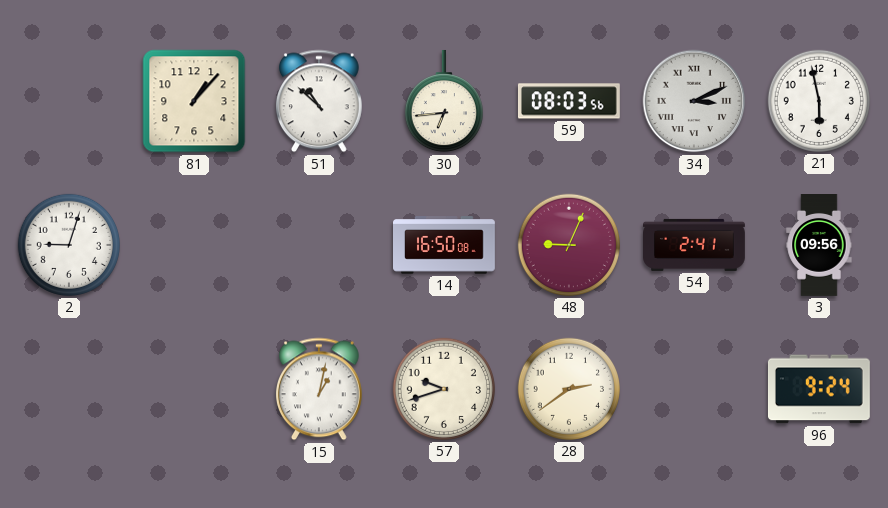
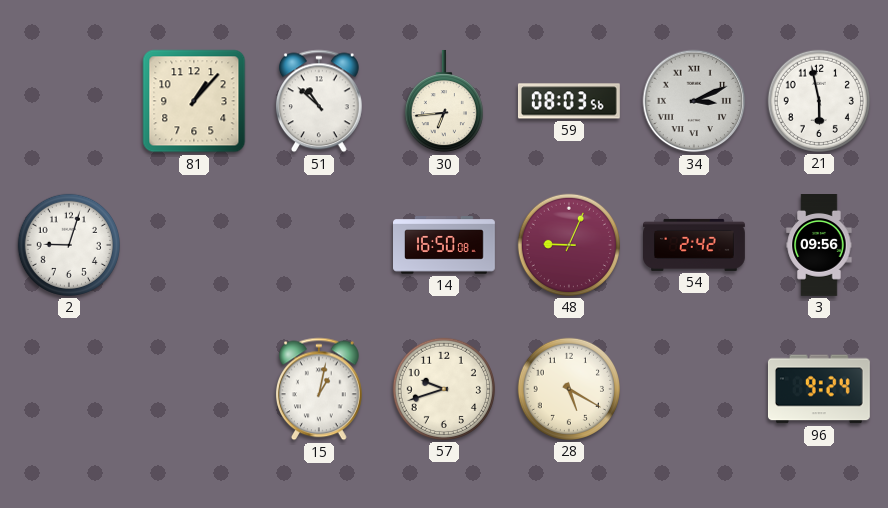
54: 2:41 -> 2:42
28: 2:39 -> 5:20
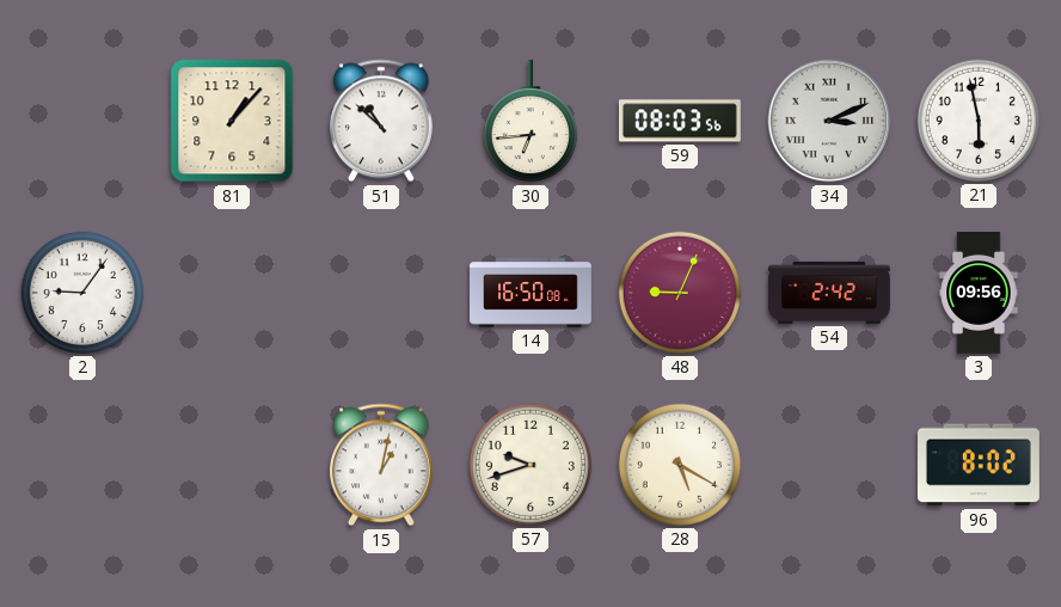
2: 9:03 -> 9:06
96: 9:24 -> 8:02
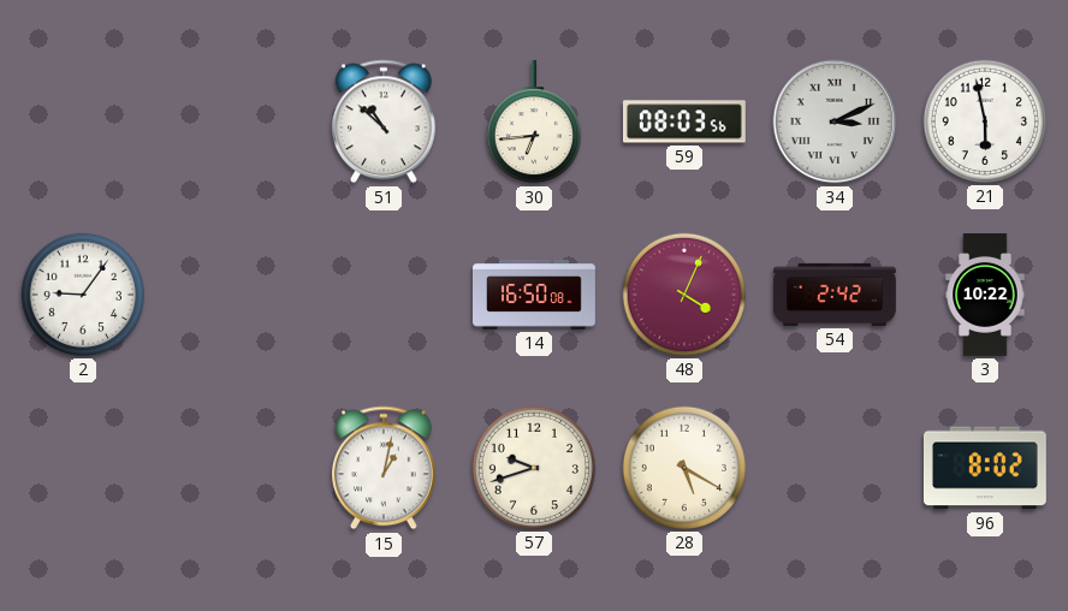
81: 1:07 -> none
48: 9:04 -> 4:04
3: 09:56 -> 10:22
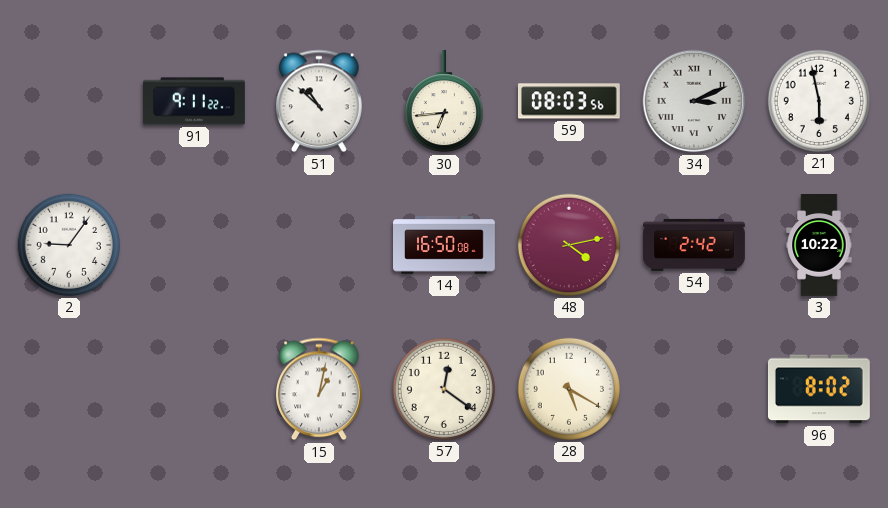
91: none -> 9:11
48: 4:04 -> 4:13
57: 9:42 -> 12:21
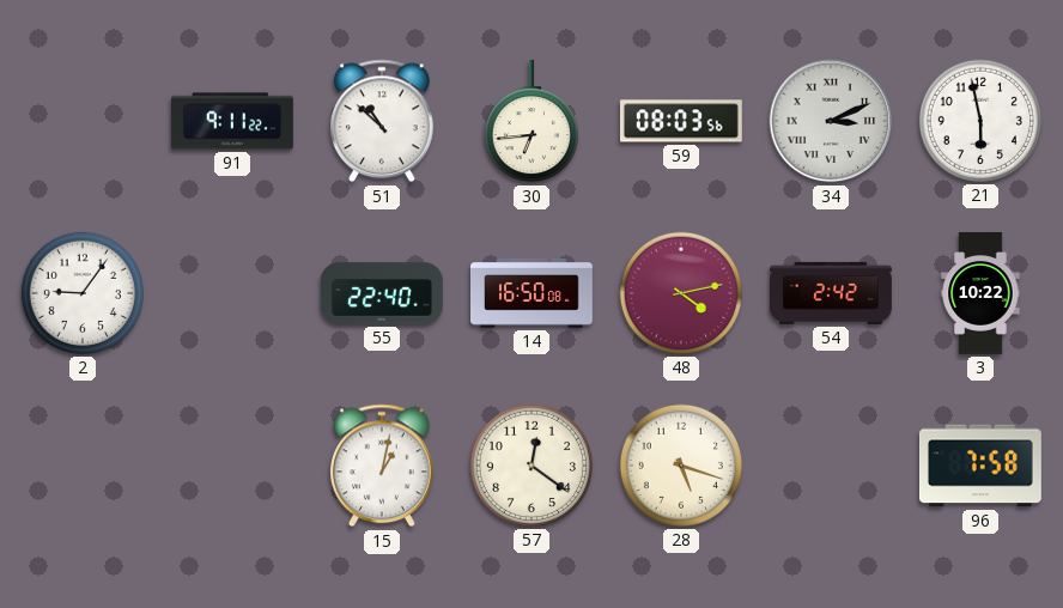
55: none -> 22:40
28: 5:20 -> 5:18
96: 8:02 -> 7:58
